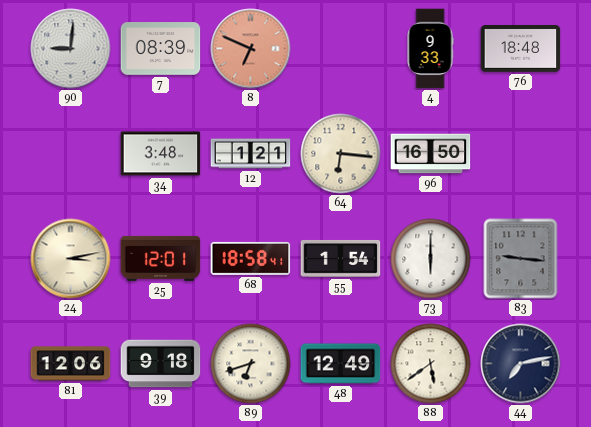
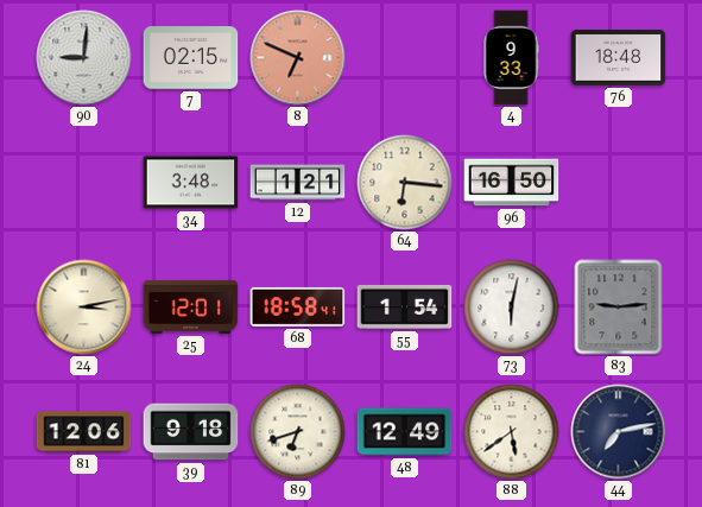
7: 08:39 -> 02:15
73: 6:00 -> 6:02
83: 9:16 -> 9:14
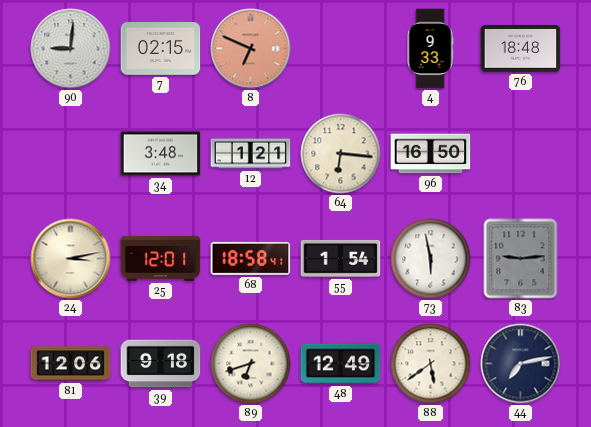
73: 6:02 -> 5:58
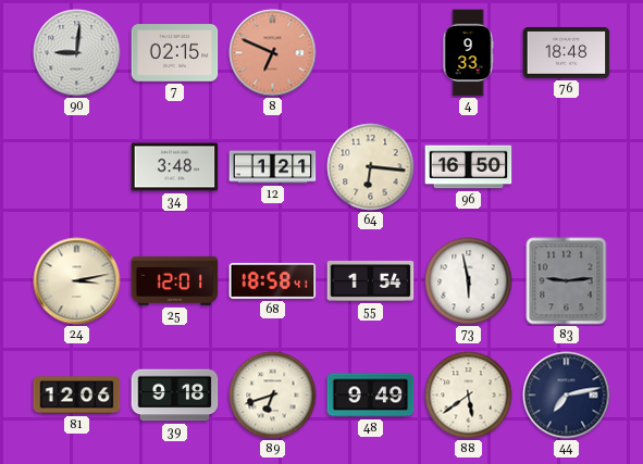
48: 12:49 -> 9:49
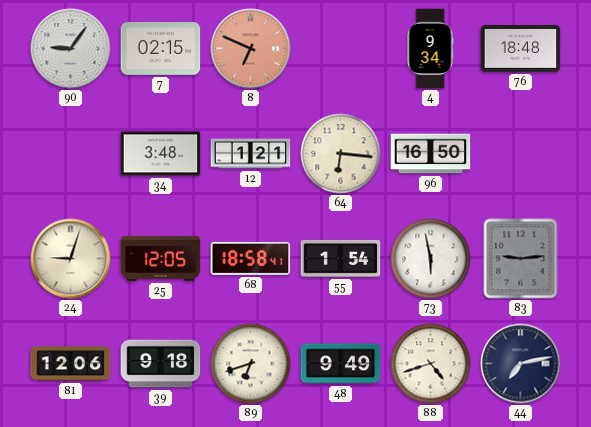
90: 9:01 -> 9:06
4: 9:33 -> 9:34
24: 3:13 -> 9:03
25: 12:01 -> 12:05
88: 5:39 -> 4:42
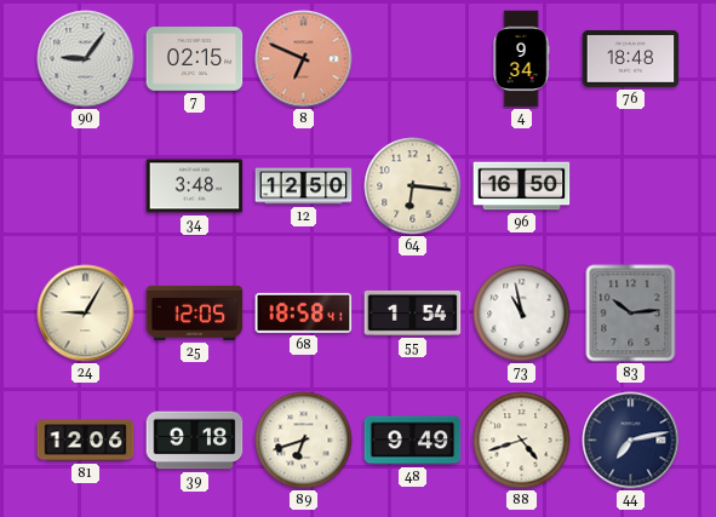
12: 1:21 -> 12:50
24: 9:03 -> 9:05
73: 5:58 -> 10:58
83: 9:14 -> 10:14
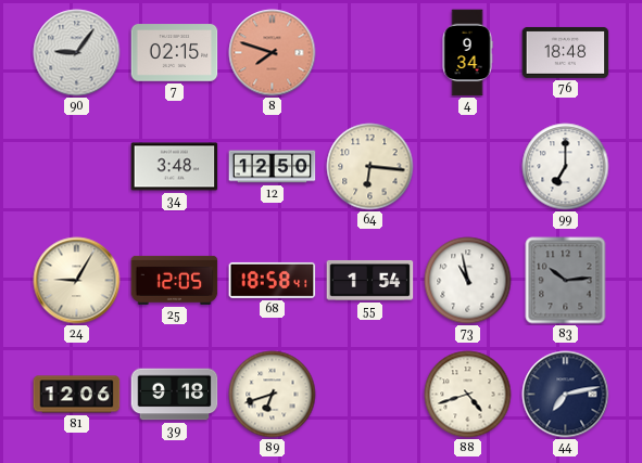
8: 6:49 -> 7:48
96: 16:50 -> none
99: none -> 7:00
48: 9:49 -> none
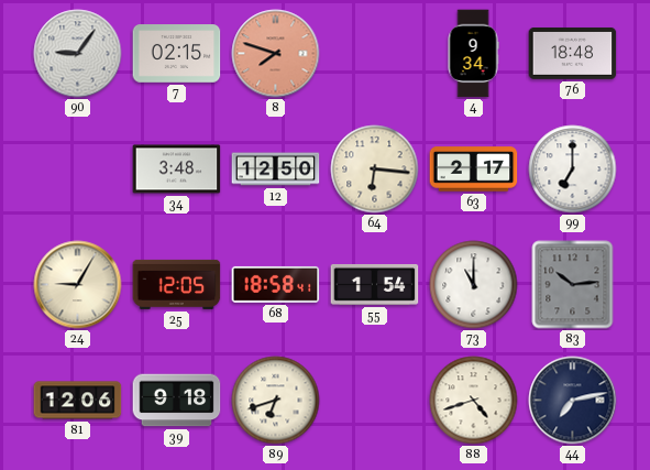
63: none -> 2:17
73: 10:58 -> 11:00
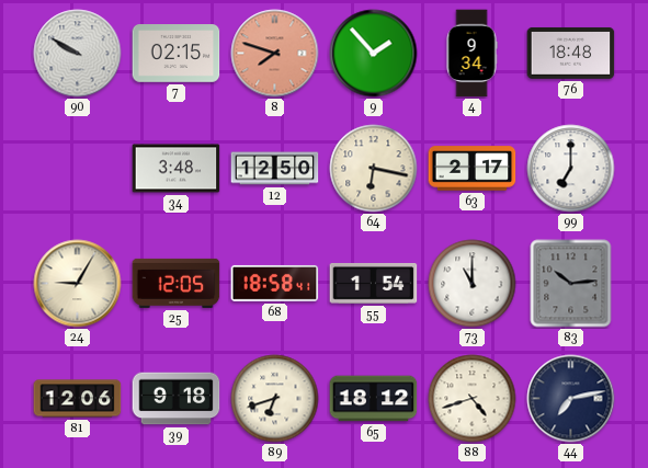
90: 9:06 -> 9:50
9: none -> 1:53
64: 6:16 -> 6:17
65: none -> 18:12
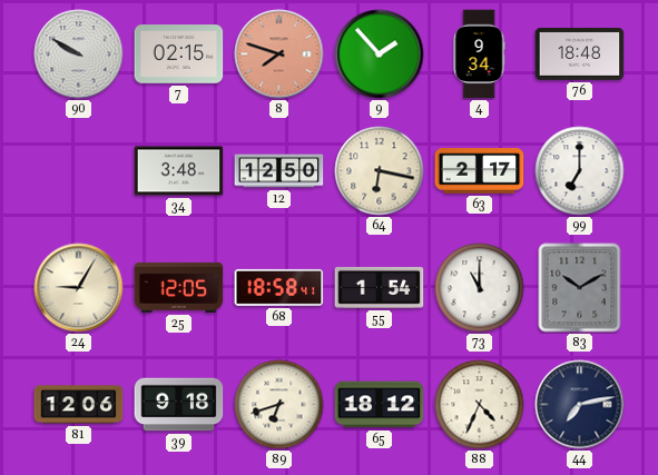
83: 10:14 -> 10:10
88: 4:42 -> 4:34
